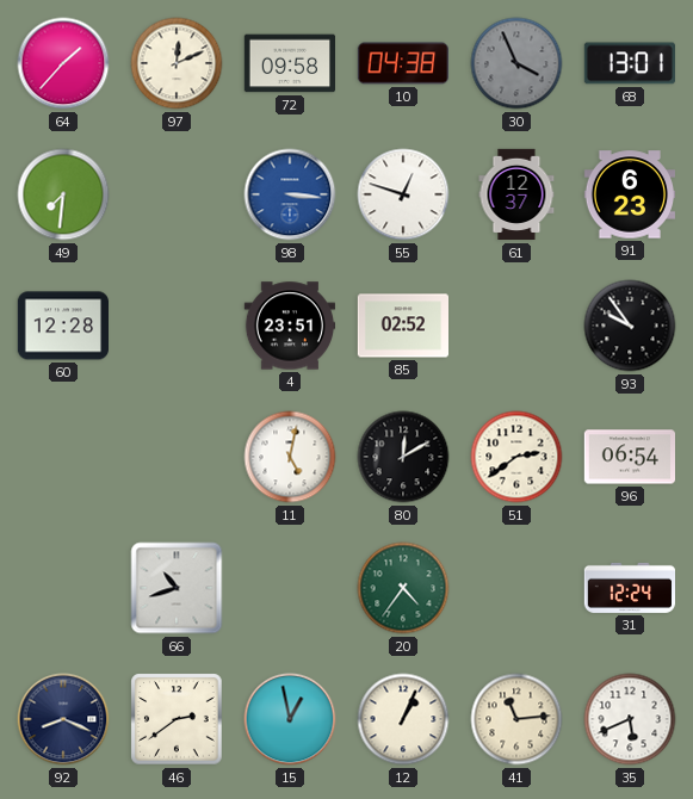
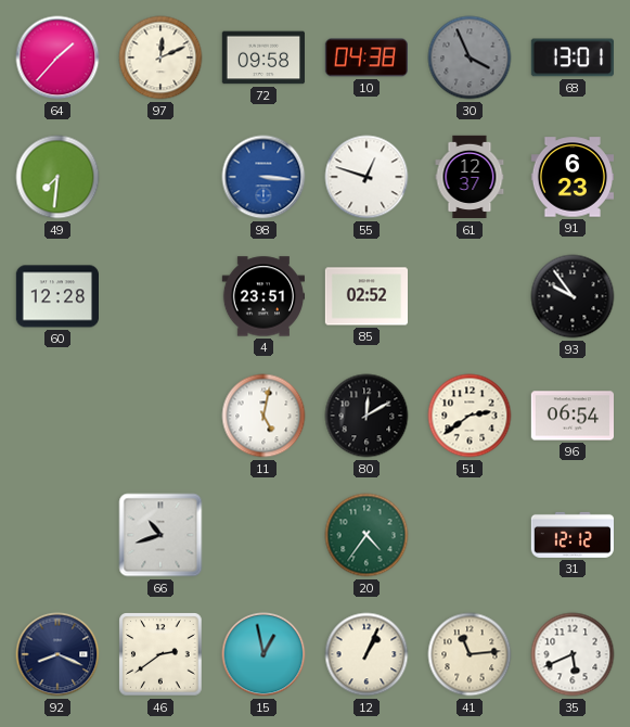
31: 12:24 -> 12:12
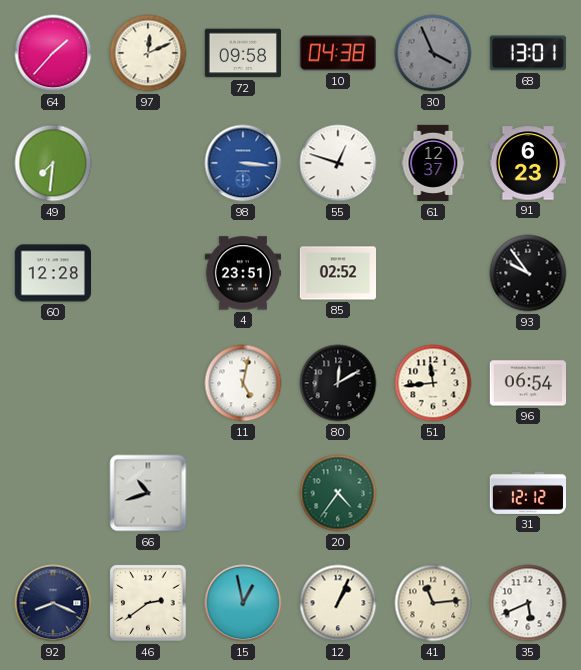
51: 2:39 -> 11:44
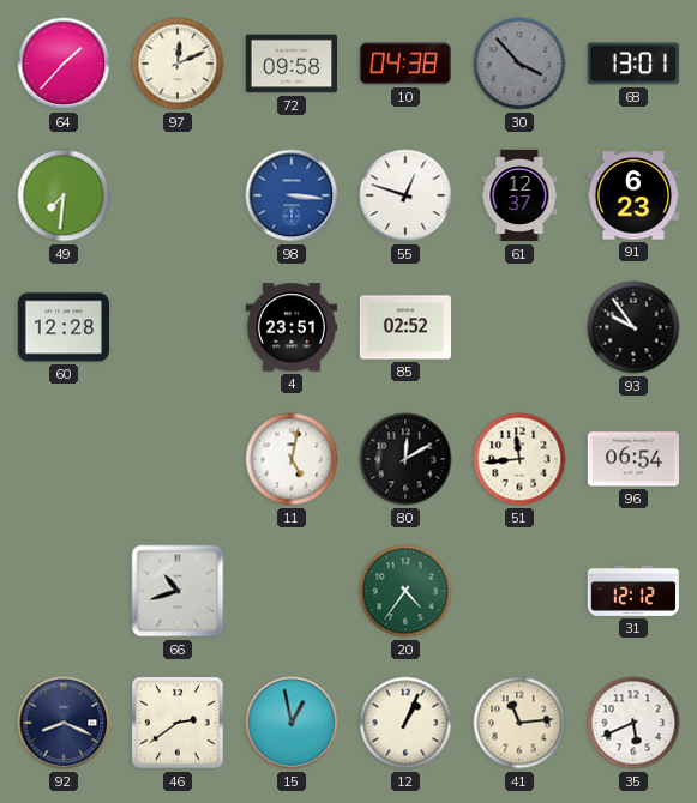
30: 3:56 -> 3:53
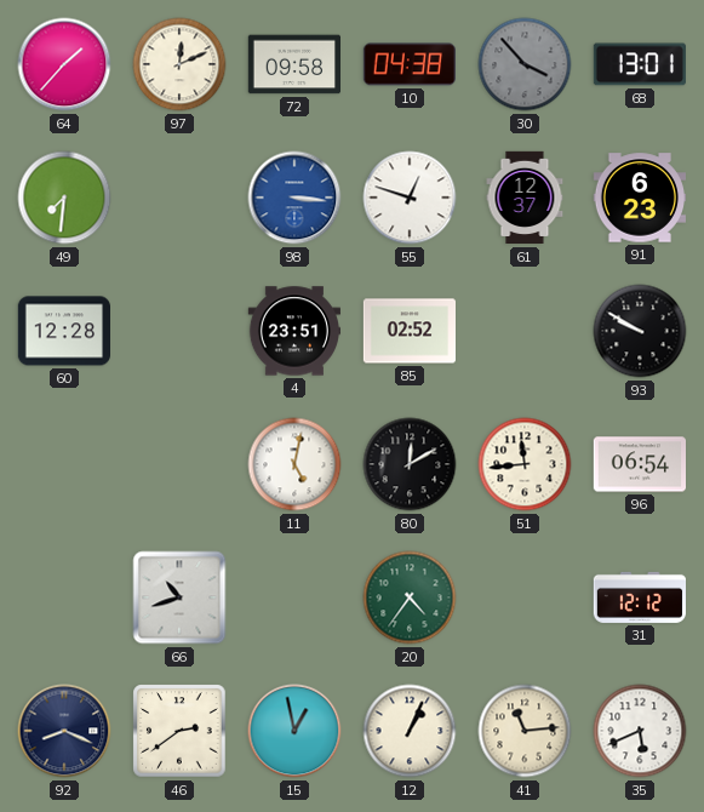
93: 9:54 -> 9:50
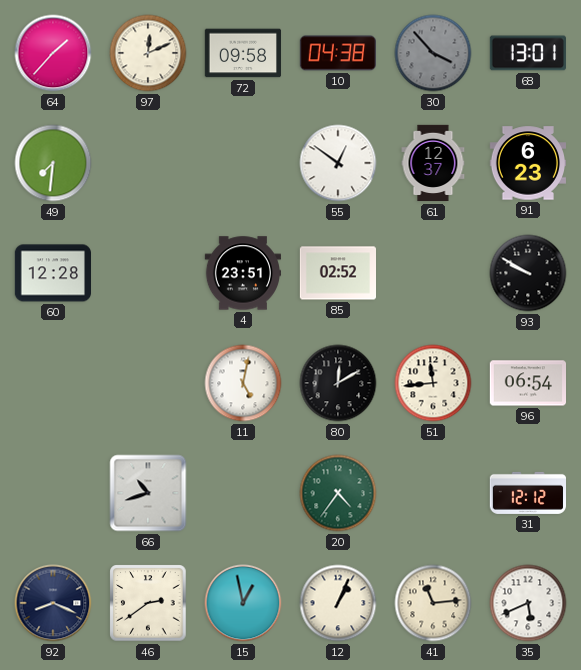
98: 3:16 -> none
55: 12:48 -> 12:51
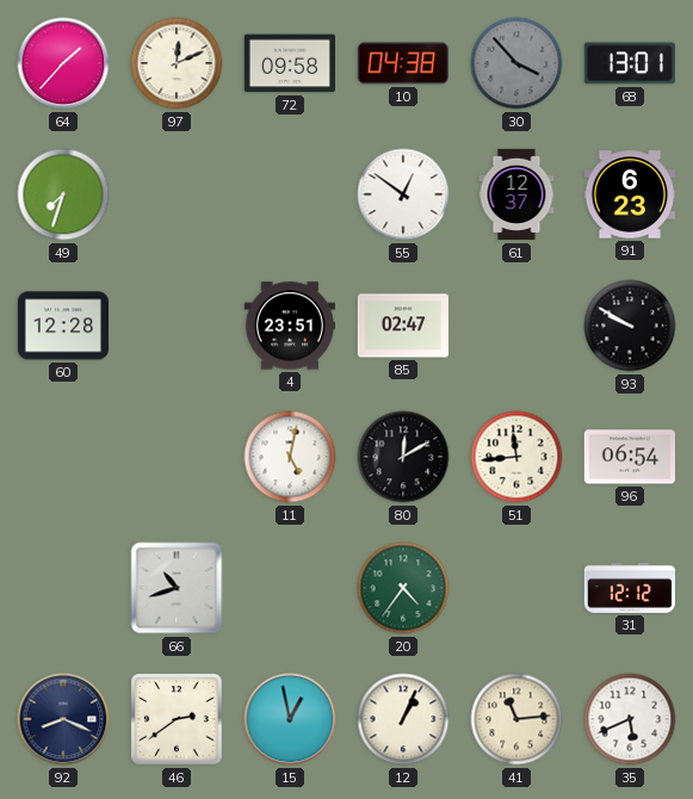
49: 7:31 -> 7:33
85: 02:52 -> 02:47
